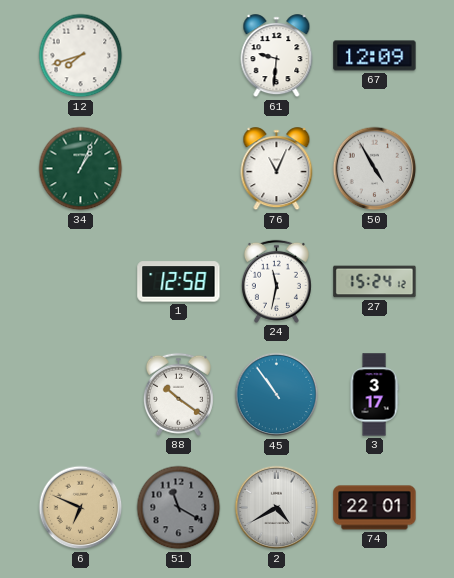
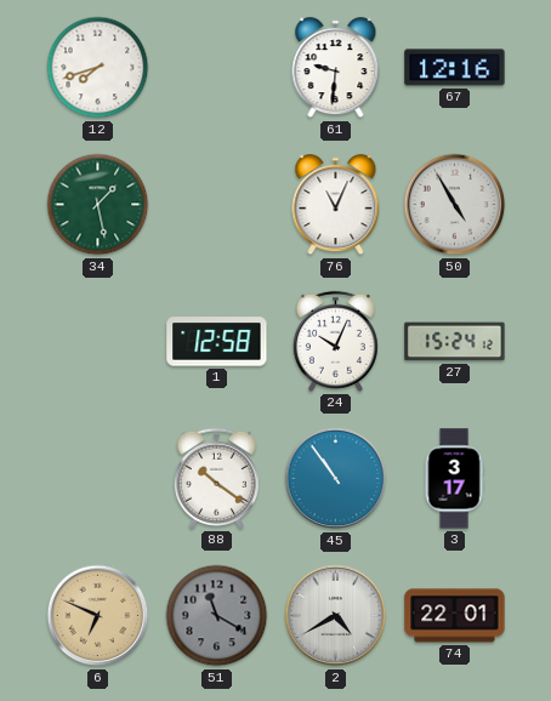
67: 12:09 -> 12:16
34: 1:04 -> 1:28
24: 11:32 -> 10:04
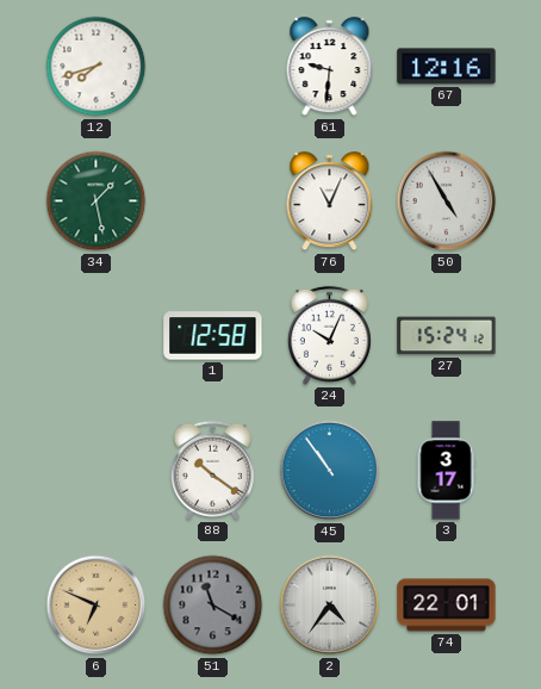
2: 4:40 -> 4:36
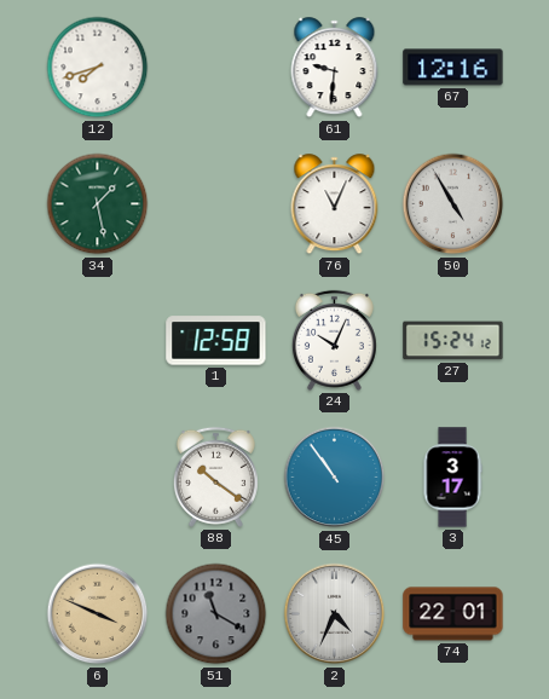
6: 6:49 -> 3:49
2: 4:36 -> 4:34
